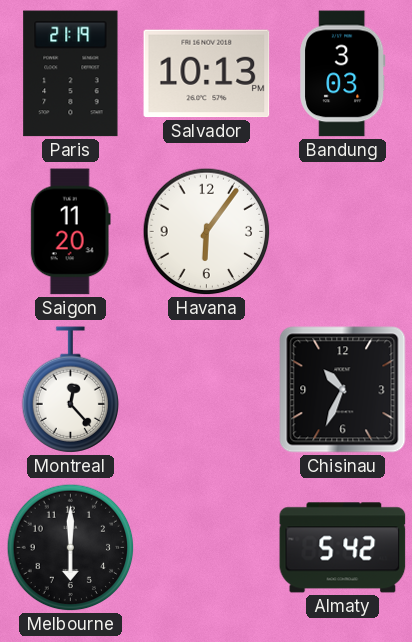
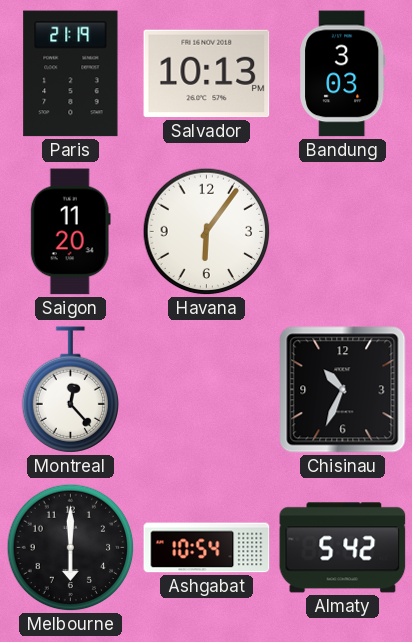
Ashgabat: none -> 10:54
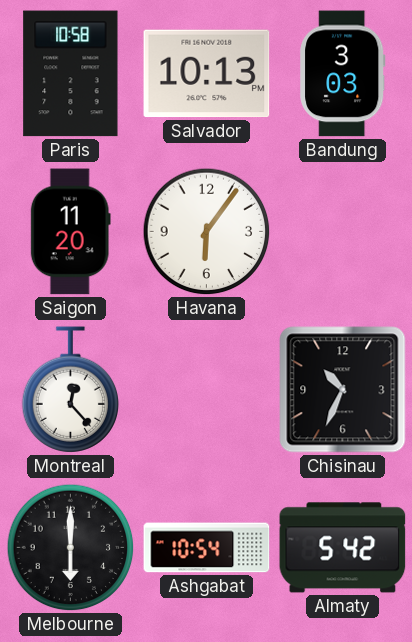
Paris: 21:19 -> 10:58
